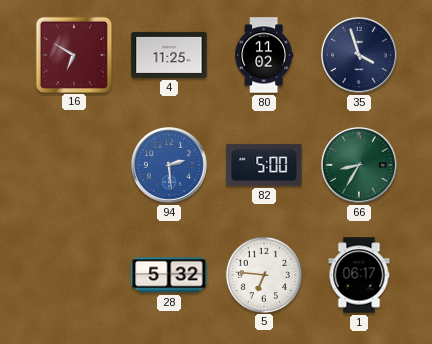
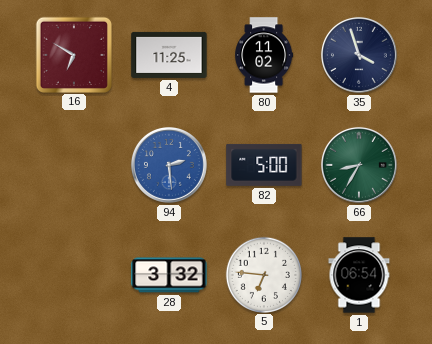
28: 5:32 -> 3:32
1: 06:17 -> 06:54
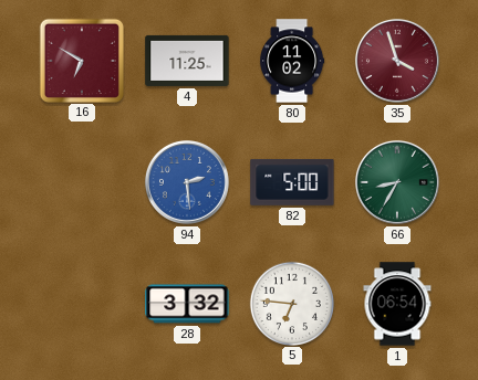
35 dial: navy -> burgundy
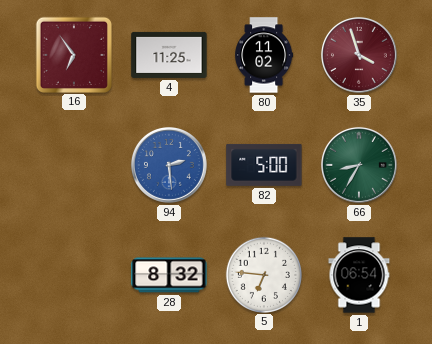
16: 6:50 -> 6:54
28: 3:32 -> 8:32
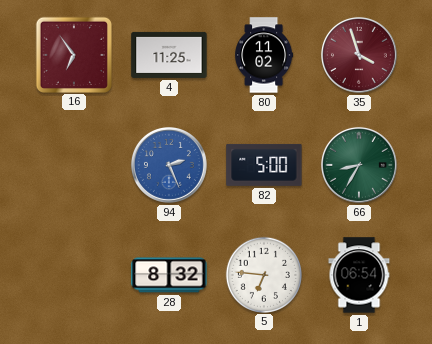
94: 2:29 -> 2:26
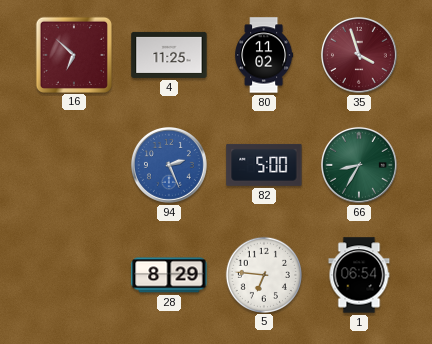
16: 6:54 -> 6:52
28: 8:32 -> 8:29
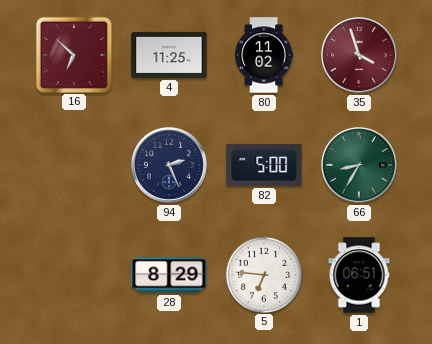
94 dial: blue -> navy
1: 06:54 -> 06:51
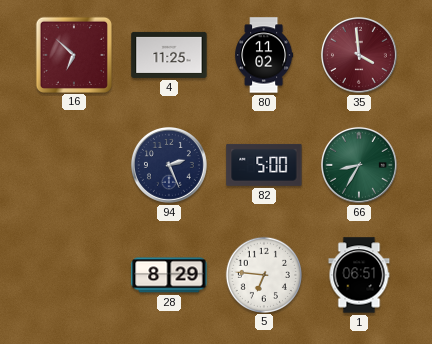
35: 3:57 -> 3:59
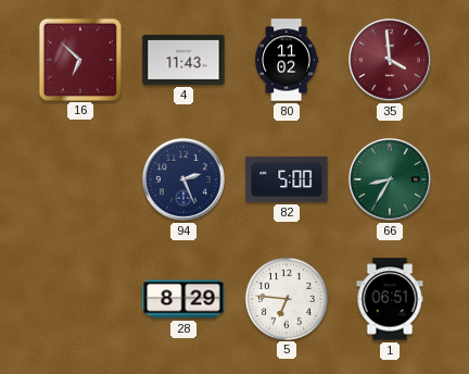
4: 11:25 -> 11:43
